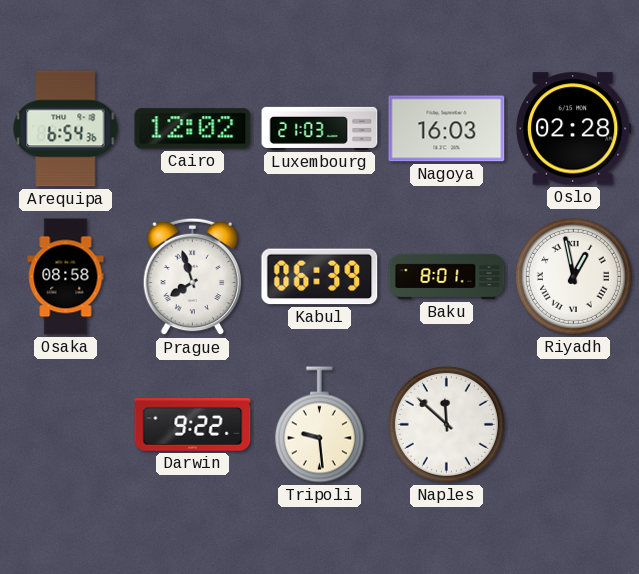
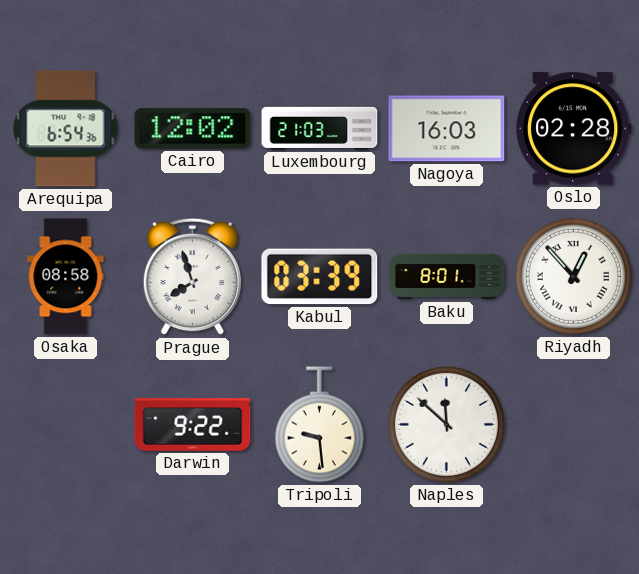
Kabul: 06:39 -> 03:39
Riyadh: 12:58 -> 12:53
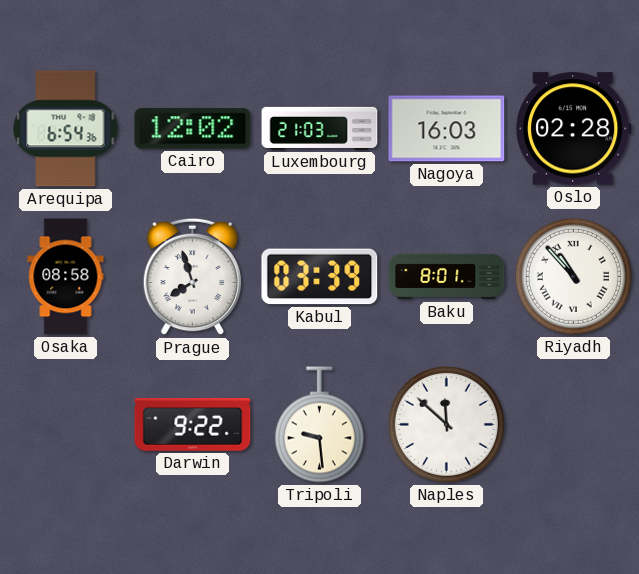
Riyadh: 12:53 -> 10:53
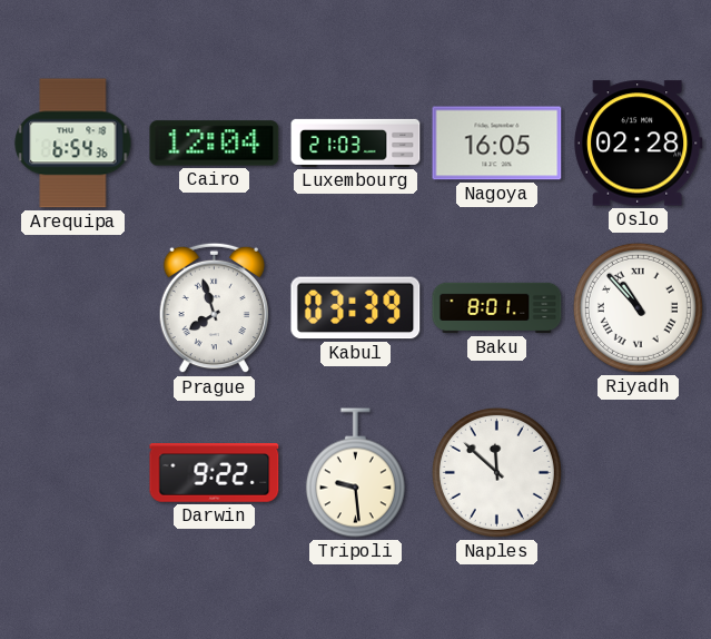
Cairo: 12:02 -> 12:04
Nagoya: 16:03 -> 16:05
Osaka: 08:58 -> none
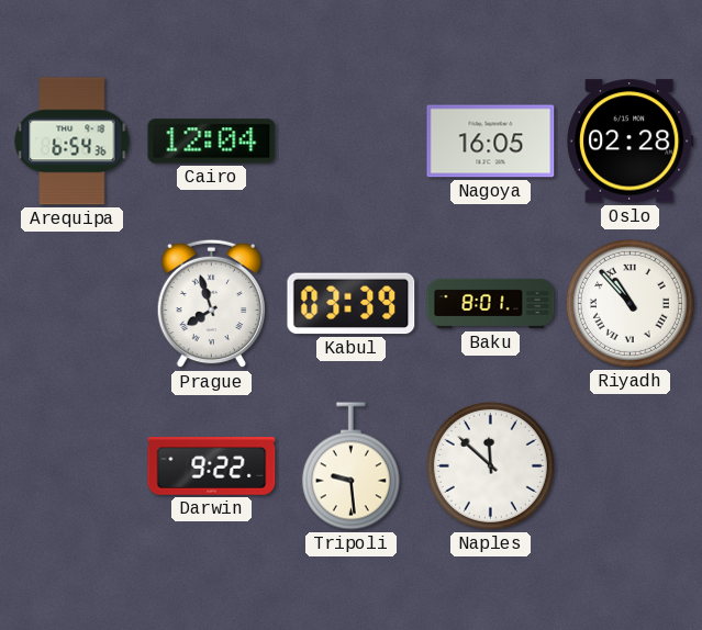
Luxembourg: 21:03 -> none
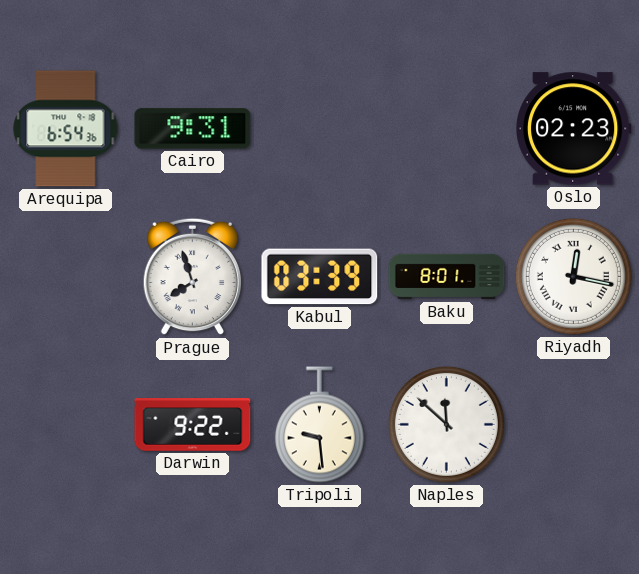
Cairo: 12:04 -> 9:31
Nagoya: 16:05 -> none
Oslo: 02:28 -> 02:23
Riyadh: 10:53 -> 12:17
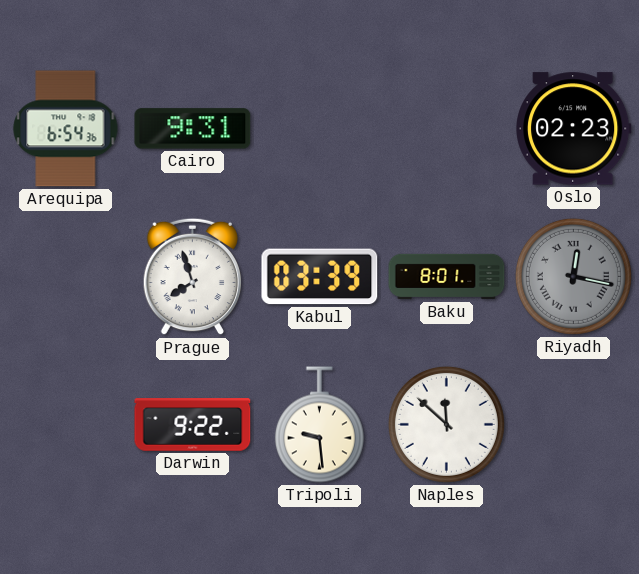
Riyadh dial: white -> grey
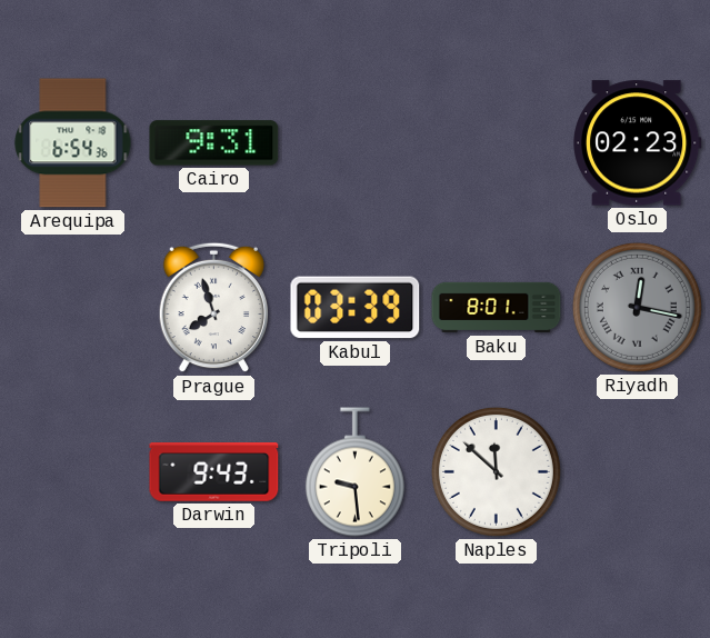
Darwin: 9:22 -> 9:43
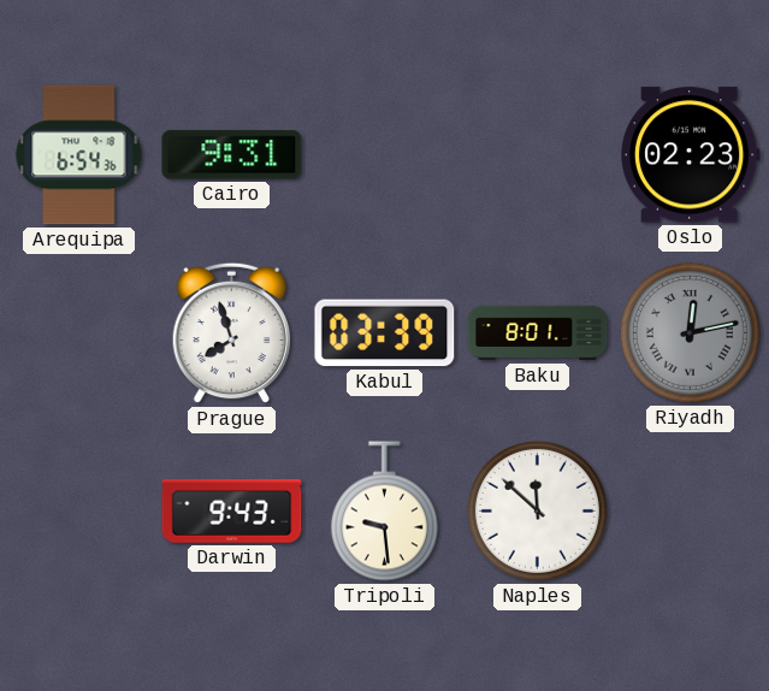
Riyadh: 12:17 -> 12:13
